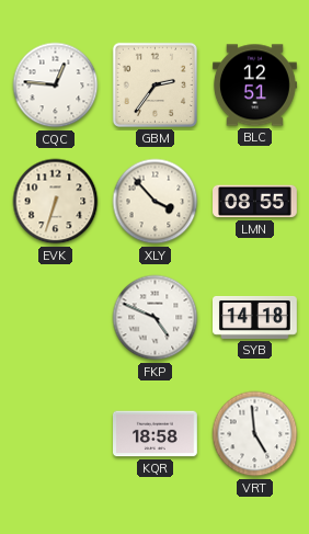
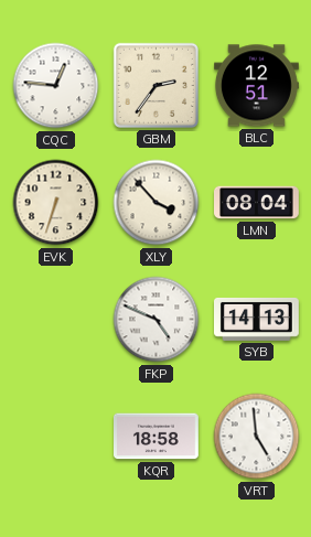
LMN: 08:55 -> 08:04
SYB: 14:18 -> 14:13
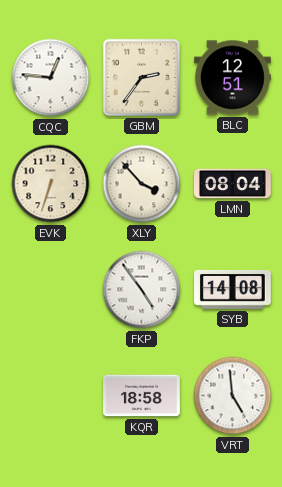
FKP: 4:49 -> 4:54
SYB: 14:13 -> 14:08
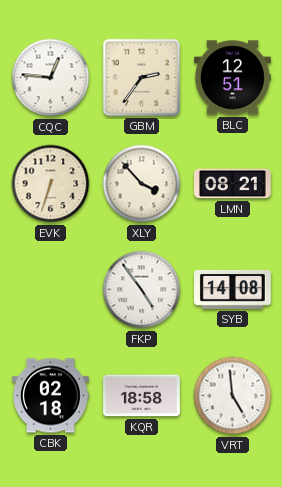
LMN: 08:04 -> 08:21
CBK: none -> 02:18
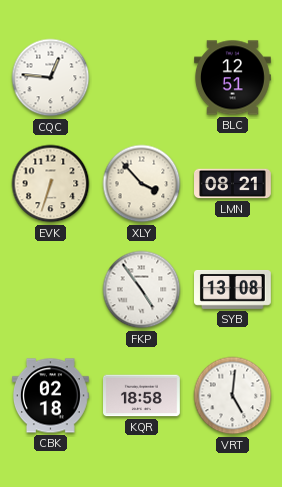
GBM: 2:36 -> none
SYB: 14:08 -> 13:08
VRT: 4:59 -> 5:01
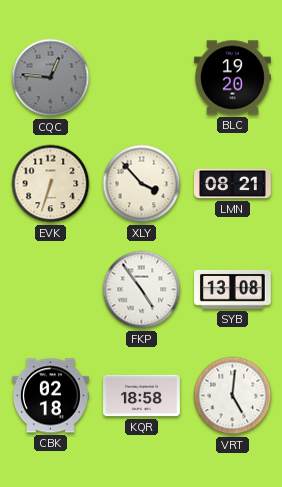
CQC dial: white -> grey
BLC: 12:51 -> 19:20
